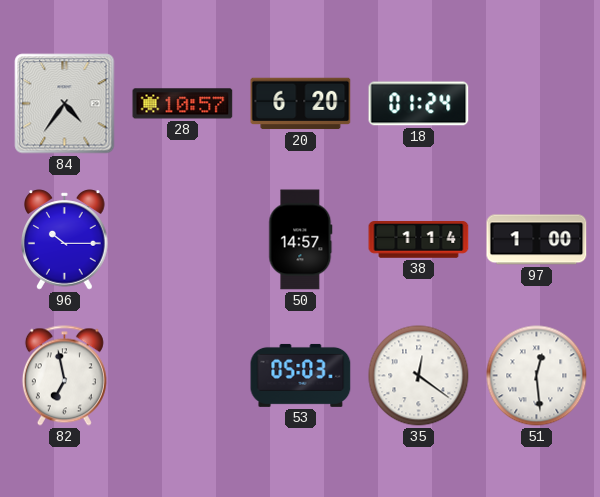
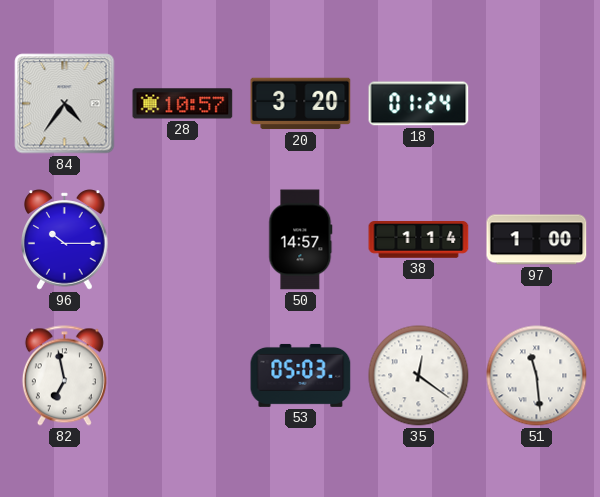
20: 6:20 -> 3:20
51: 12:29 -> 11:29
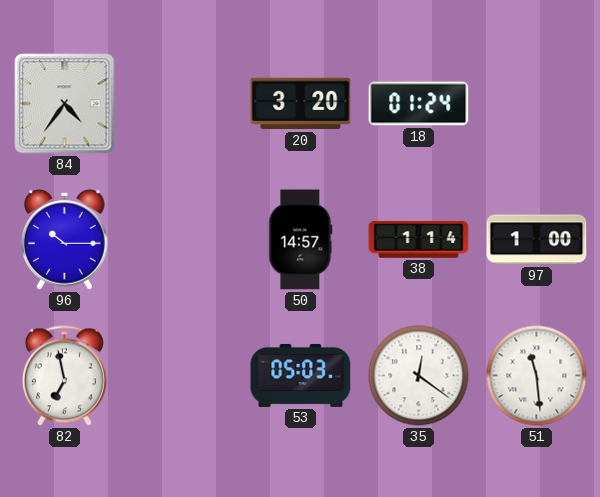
28: 10:57 -> none
